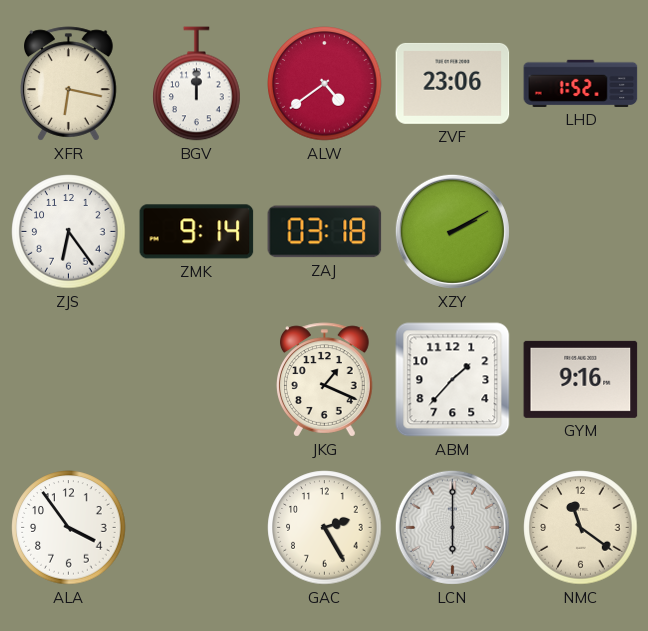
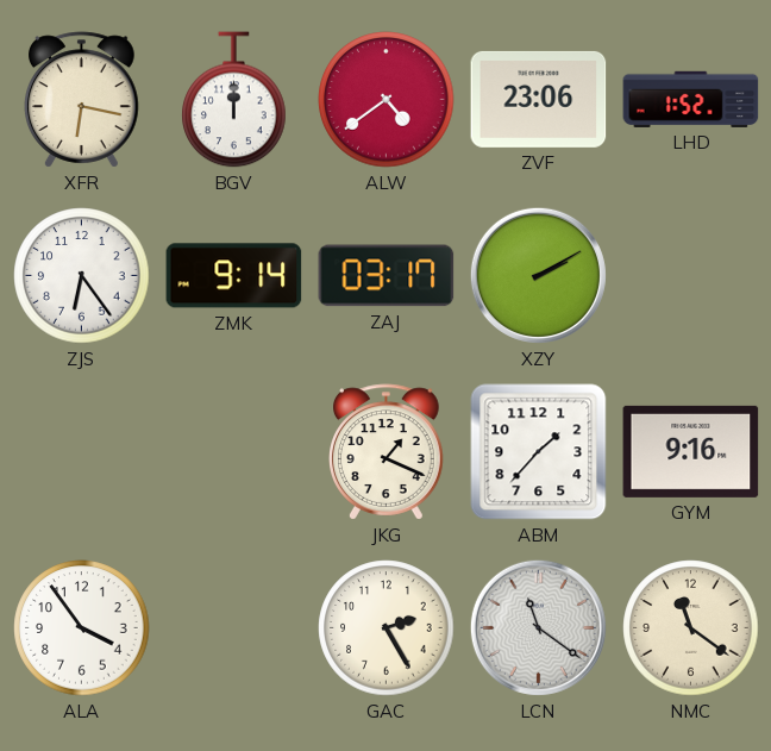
ZAJ: 03:18 -> 03:17
LCN: 6:00 -> 11:21
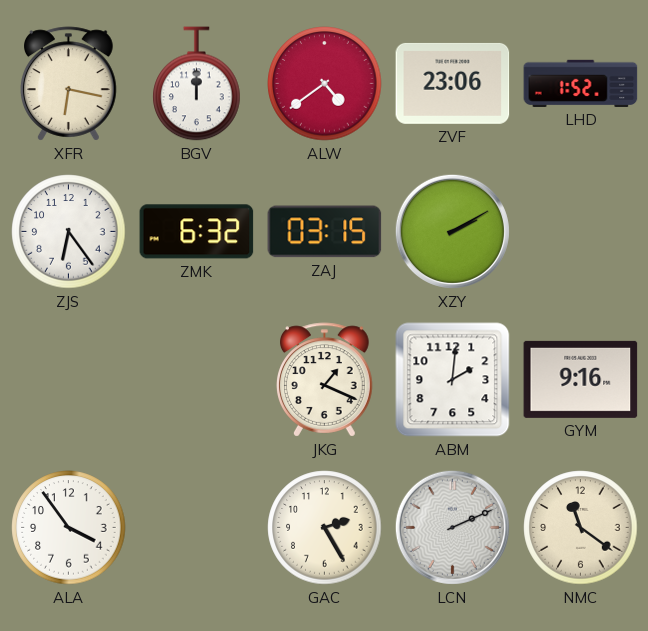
ZMK: 9:14 -> 6:32
ZAJ: 03:17 -> 03:15
ABM: 1:37 -> 2:01
LCN: 11:21 -> 2:11
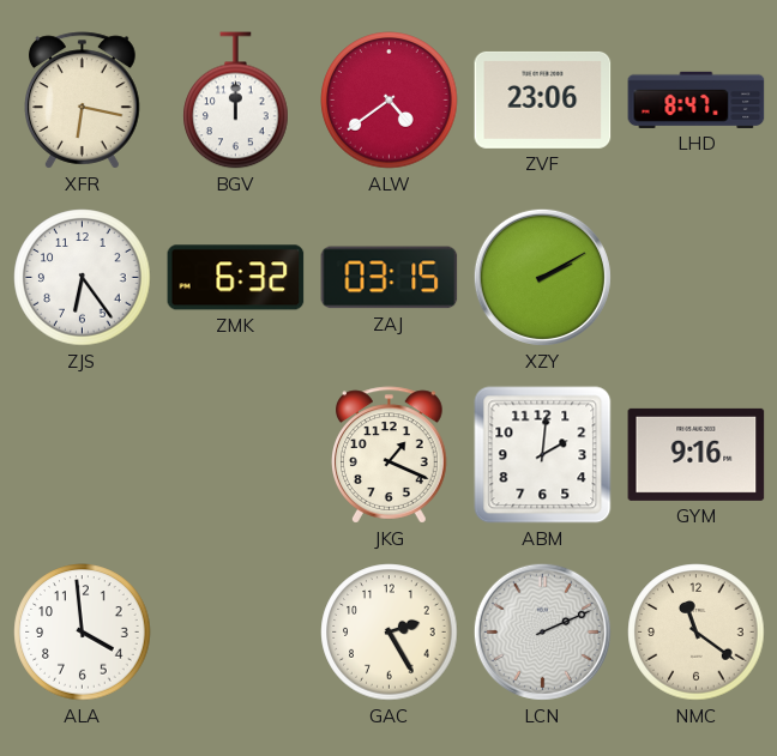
LHD: 1:52 -> 8:47
ALA: 3:54 -> 3:59
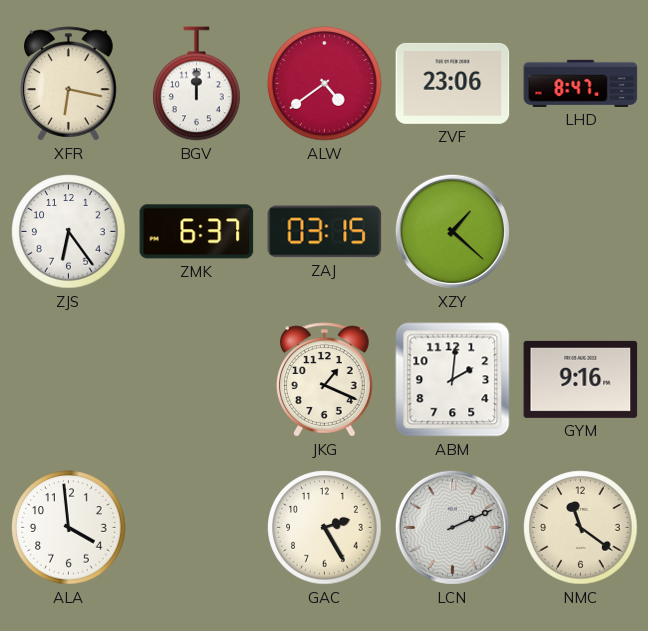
ZMK: 6:32 -> 6:37
XZY: 2:10 -> 1:22
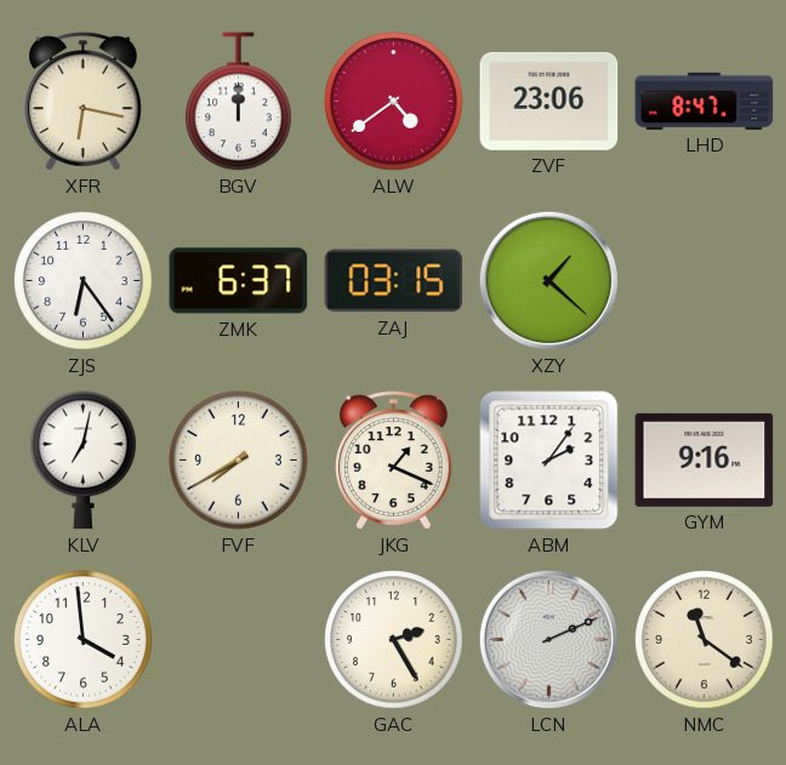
KLV: none -> 7:02
FVF: none -> 7:40
ABM: 2:01 -> 2:06
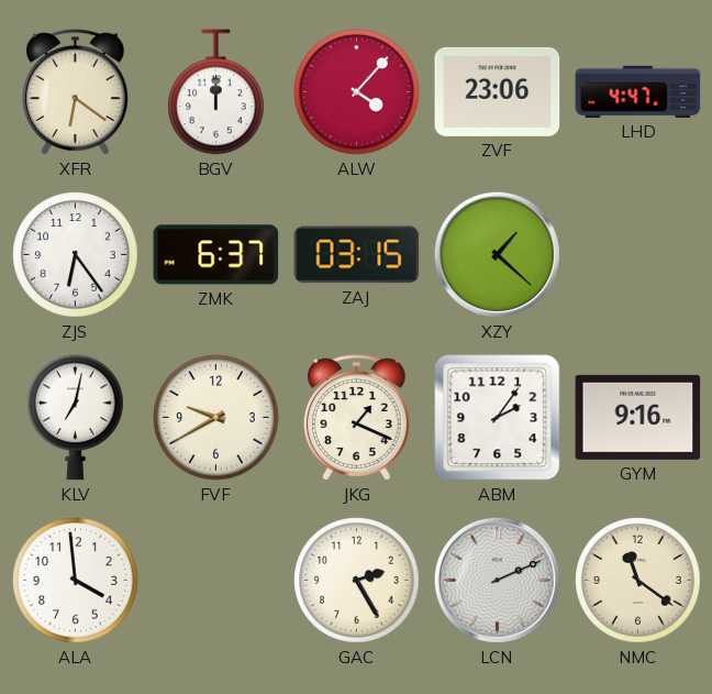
XFR: 6:17 -> 6:21
ALW: 4:39 -> 4:07
LHD: 8:47 -> 4:47
FVF: 7:40 -> 9:40
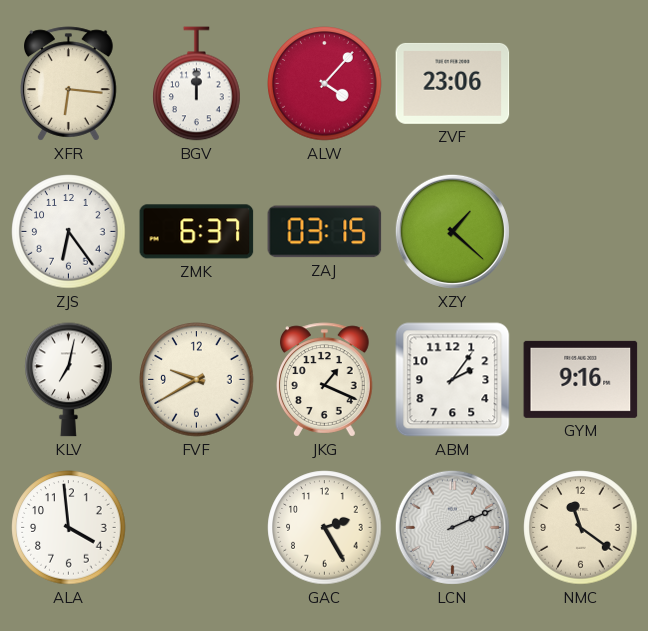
XFR: 6:21 -> 6:16
LHD: 4:47 -> none
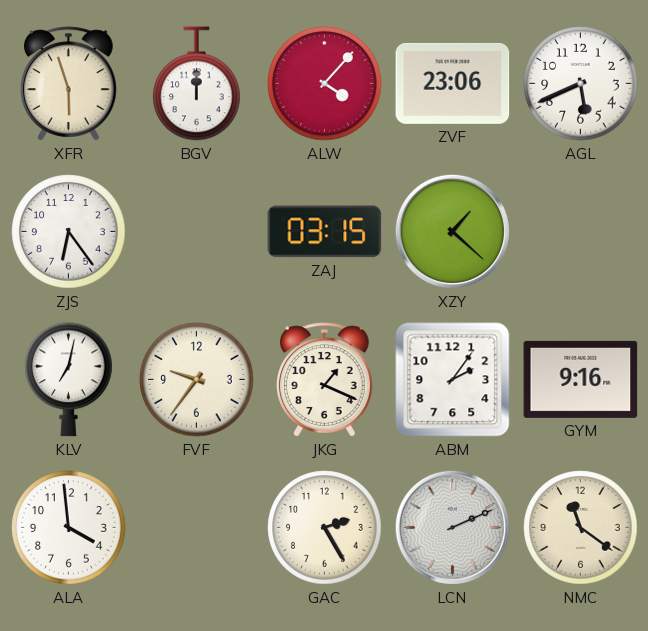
XFR: 6:16 -> 5:57
AGL: none -> 5:41
ZMK: 6:37 -> none
FVF: 9:40 -> 9:36
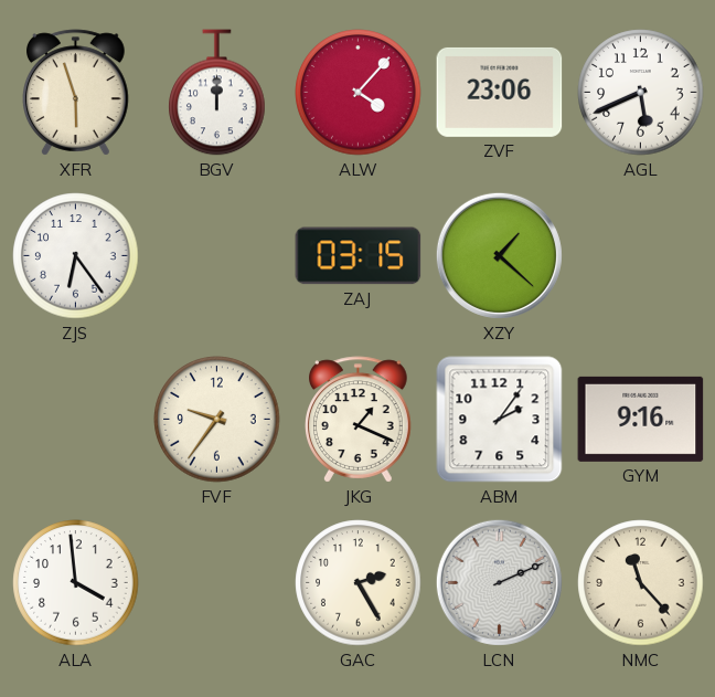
KLV: 7:02 -> none
NMC: 11:21 -> 11:23
